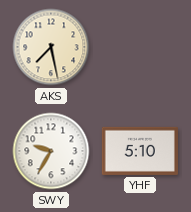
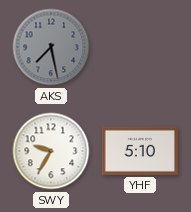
AKS dial: cream -> grey
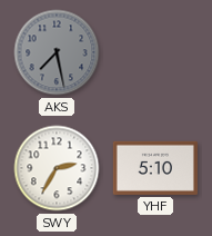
SWY: 9:35 -> 2:35
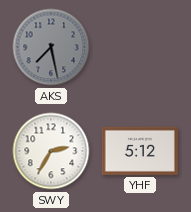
YHF: 5:10 -> 5:12
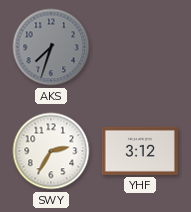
AKS: 7:28 -> 7:33
YHF: 5:12 -> 3:12
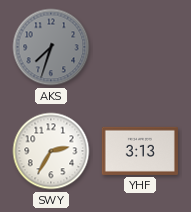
YHF: 3:12 -> 3:13
